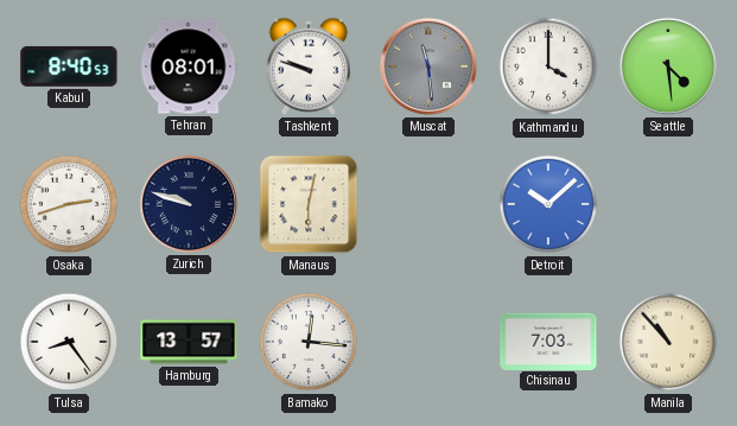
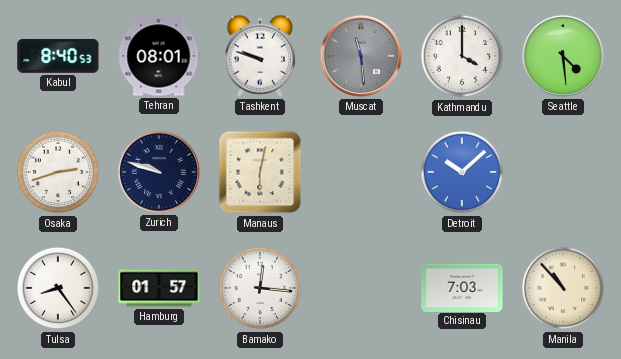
Hamburg: 13:57 -> 01:57
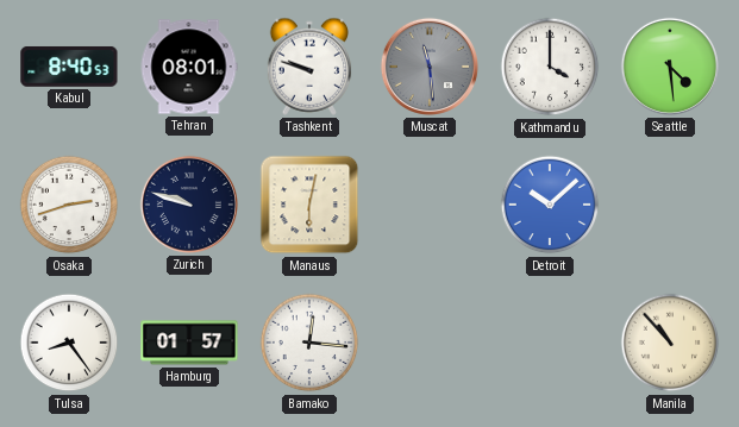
Chisinau: 7:03 -> none
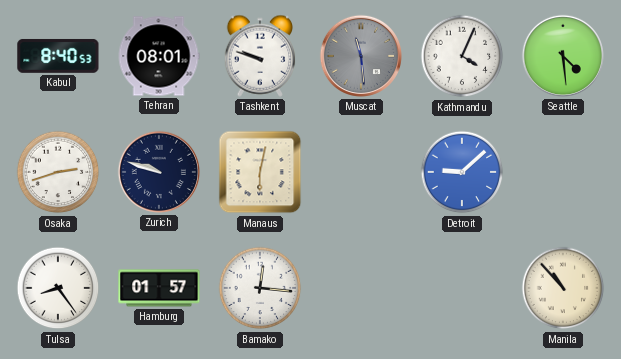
Kathmandu: 4:00 -> 4:04
Detroit: 10:08 -> 9:08
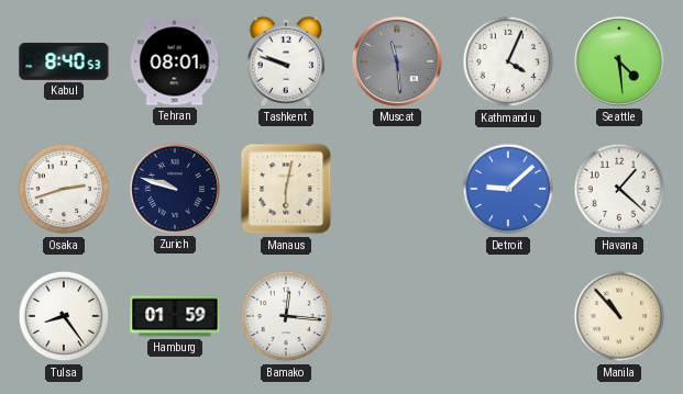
Havana: none -> 1:22
Hamburg: 01:57 -> 01:59
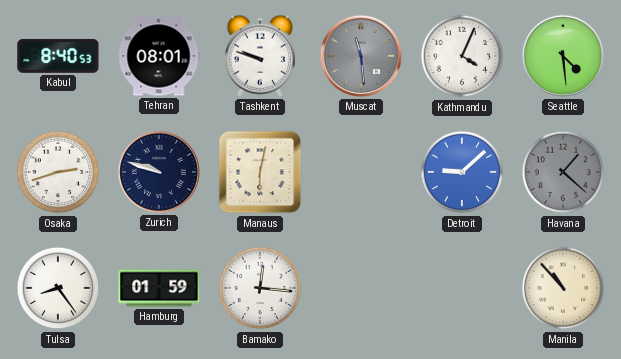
Havana dial: white -> grey
